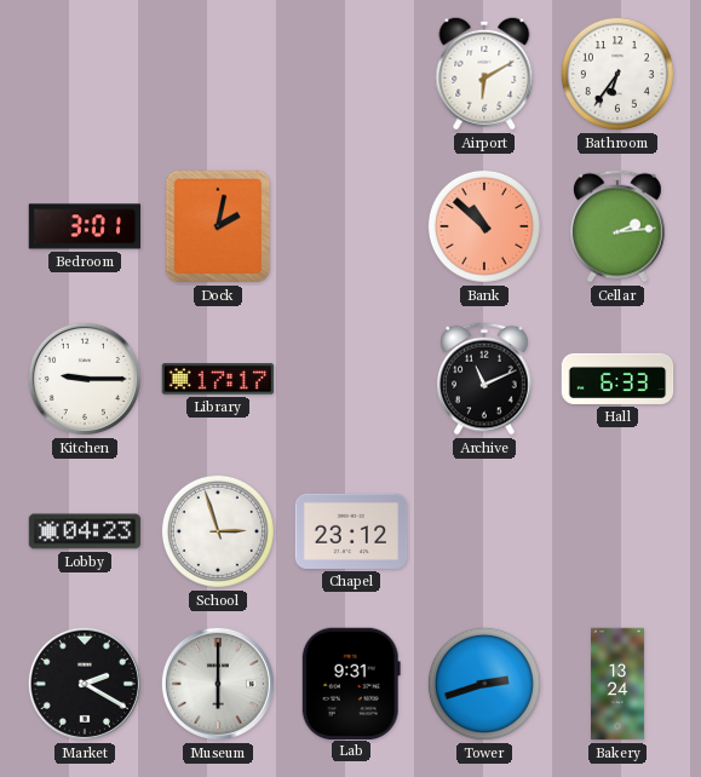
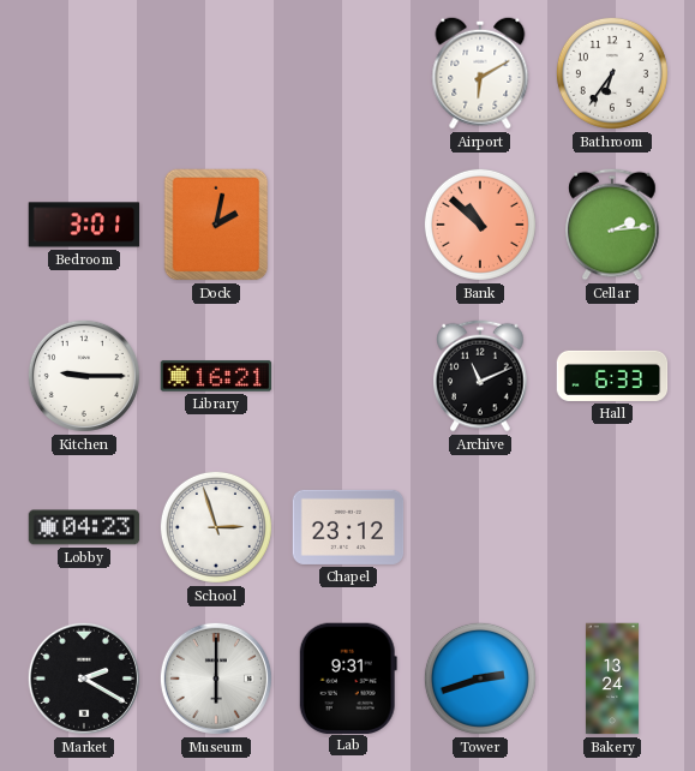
Library: 17:17 -> 16:21
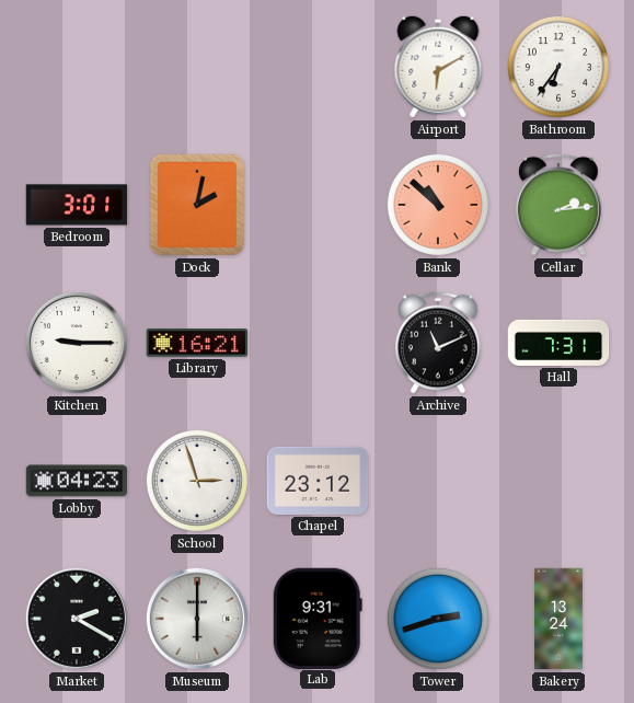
Hall: 6:33 -> 7:31
